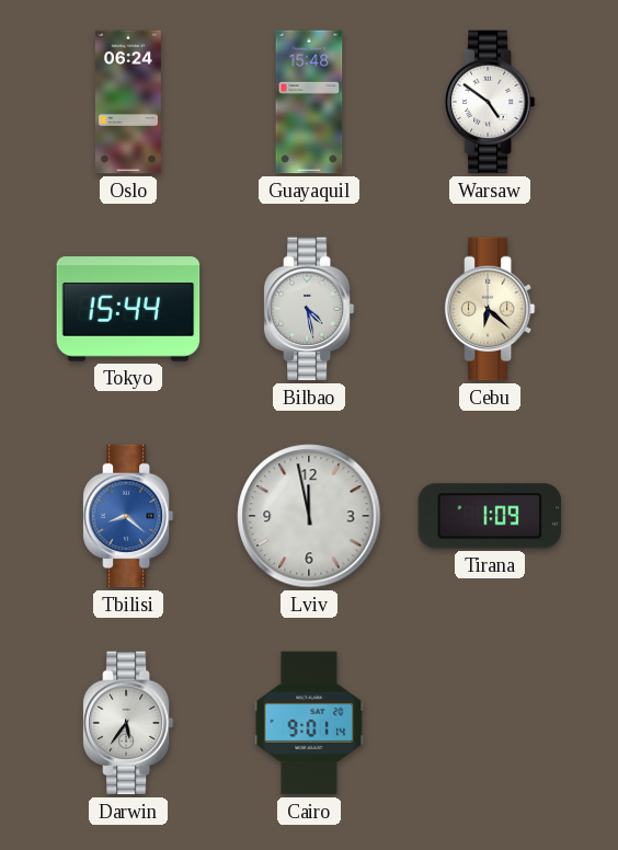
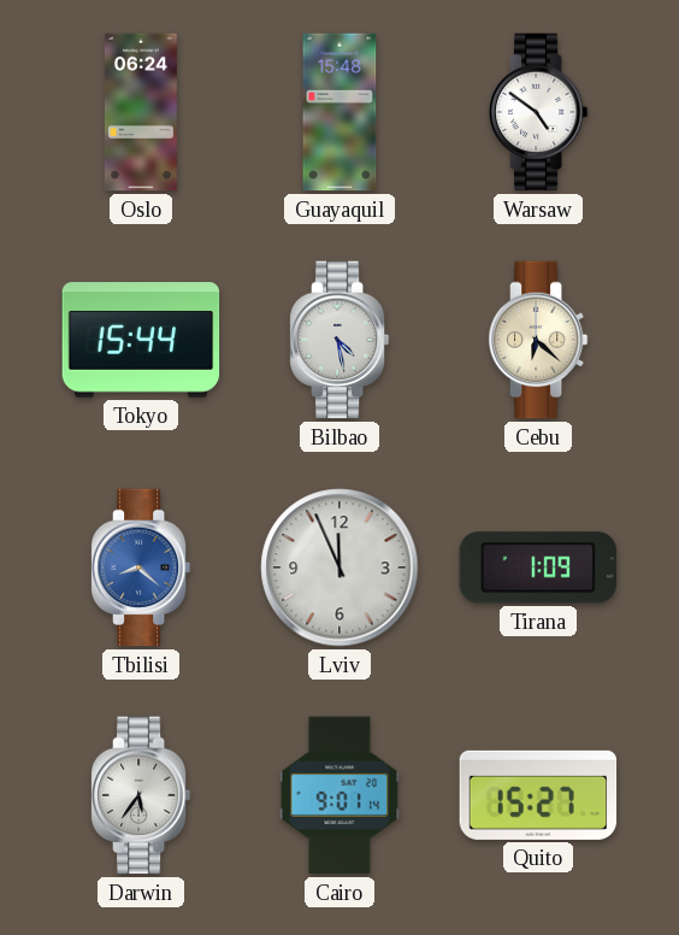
Lviv: 11:58 -> 11:56
Quito: none -> 15:27
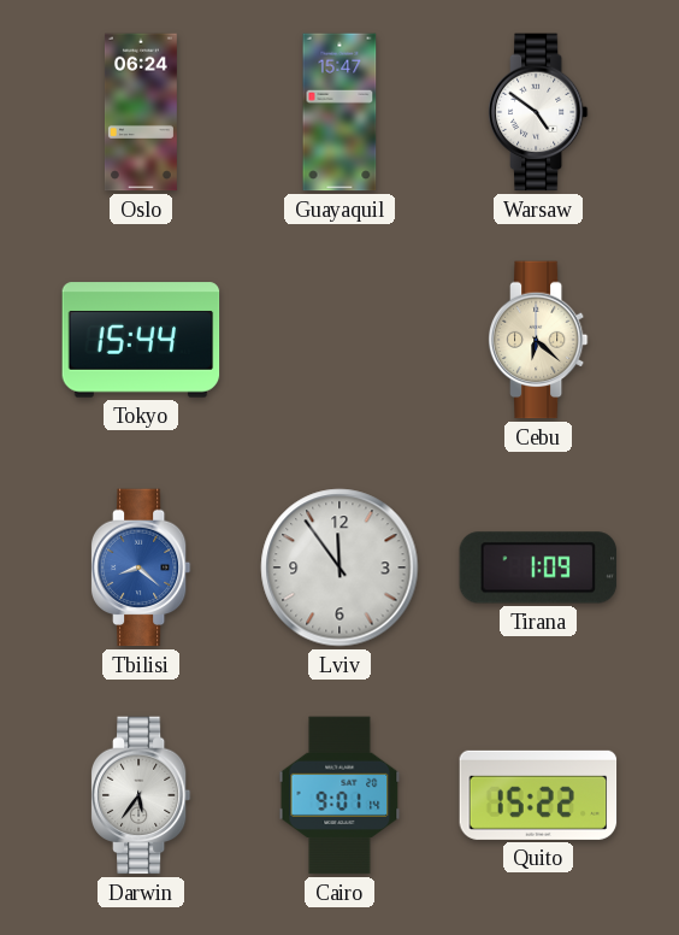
Guayaquil: 15:48 -> 15:47
Bilbao: 4:28 -> none
Lviv: 11:56 -> 11:54
Quito: 15:27 -> 15:22
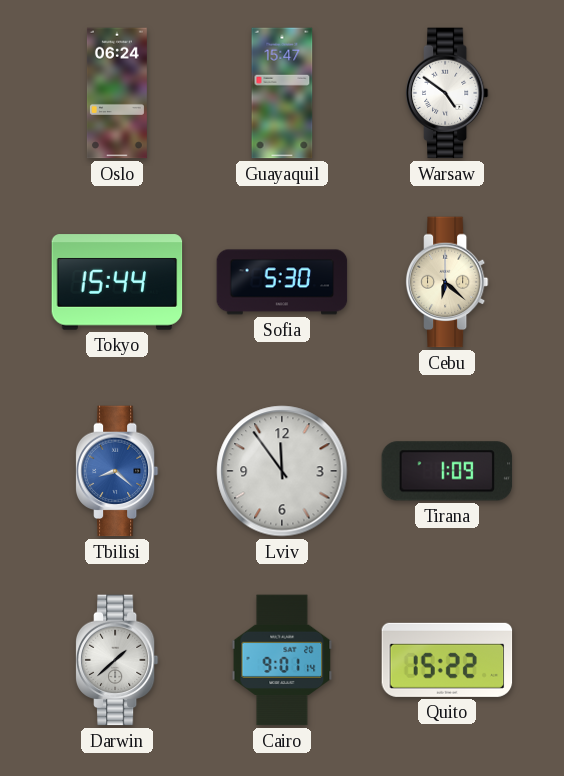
Sofia: none -> 5:30
Darwin: 5:36 -> 1:38
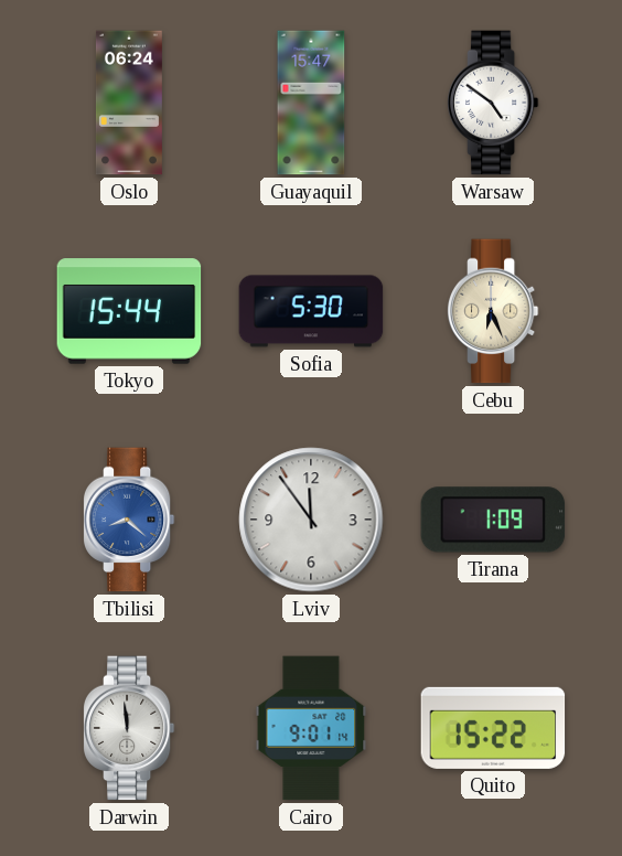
Cebu: 6:22 -> 6:26
Darwin: 1:38 -> 11:59
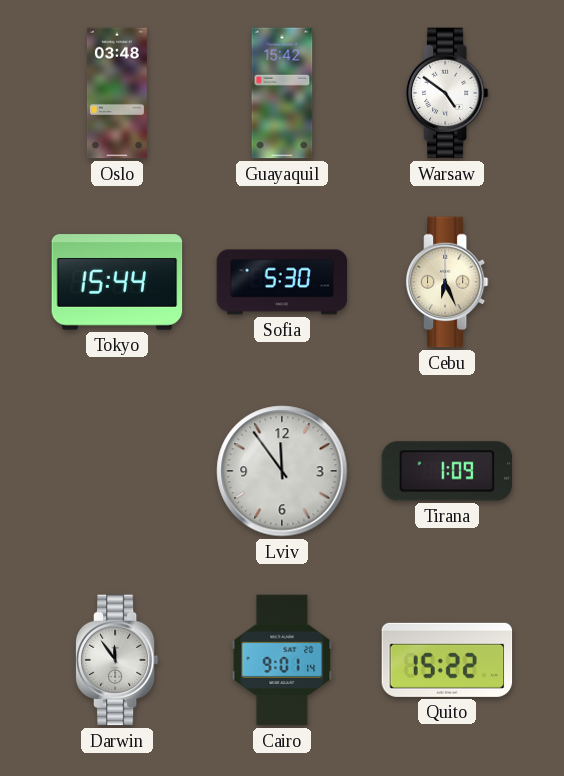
Oslo: 06:24 -> 03:48
Guayaquil: 15:47 -> 15:42
Tbilisi: 8:22 -> none
Darwin: 11:59 -> 11:54
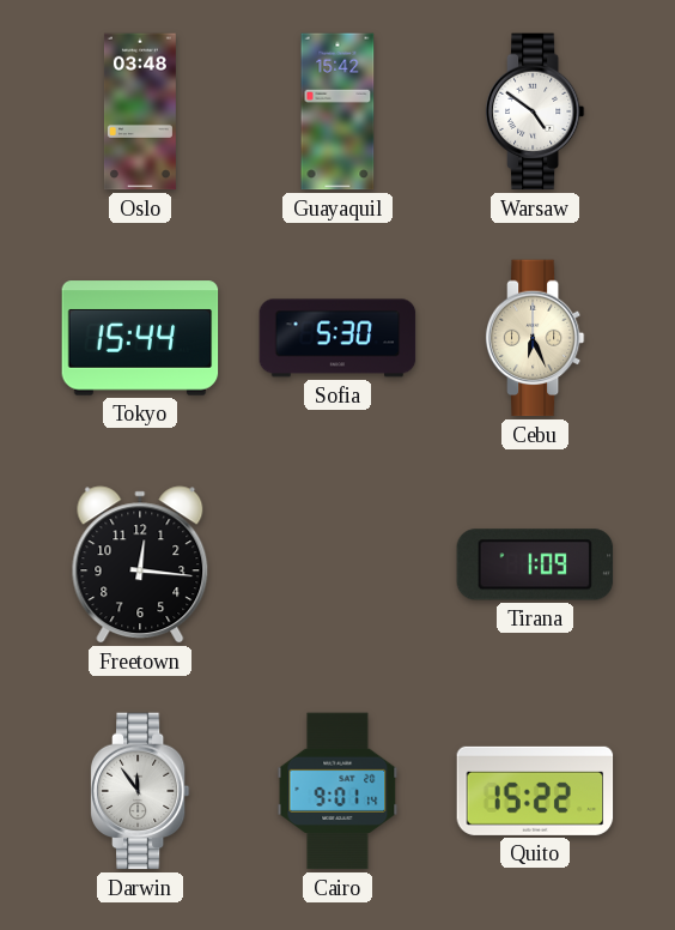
Freetown: none -> 12:16
Lviv: 11:54 -> none
